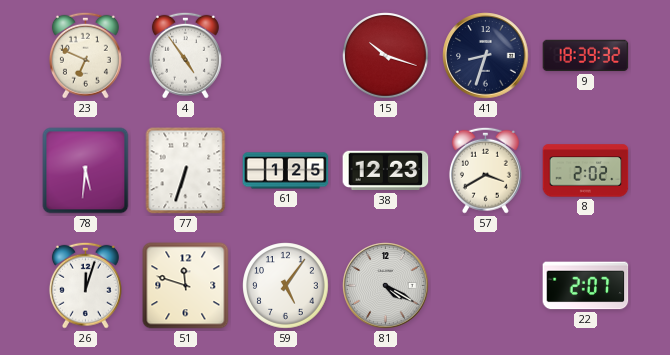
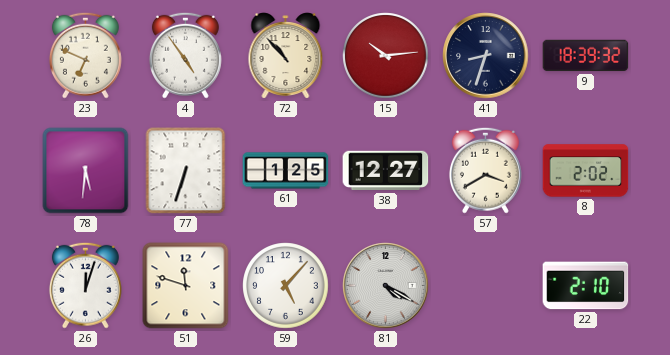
72: none -> 10:53
15: 10:18 -> 10:14
38: 12:23 -> 12:27
59: 5:06 -> 5:07
22: 2:07 -> 2:10
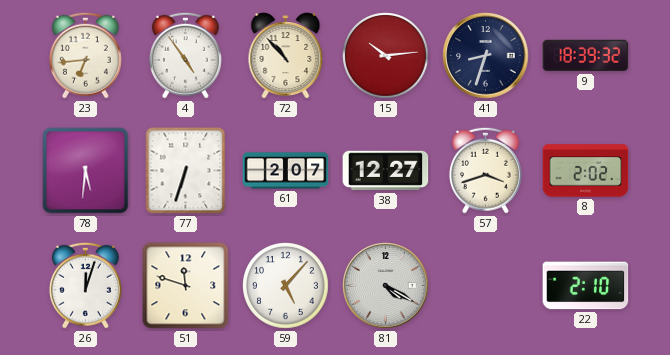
23: 6:49 -> 6:44
61: 1:25 -> 2:07
57: 3:40 -> 3:42
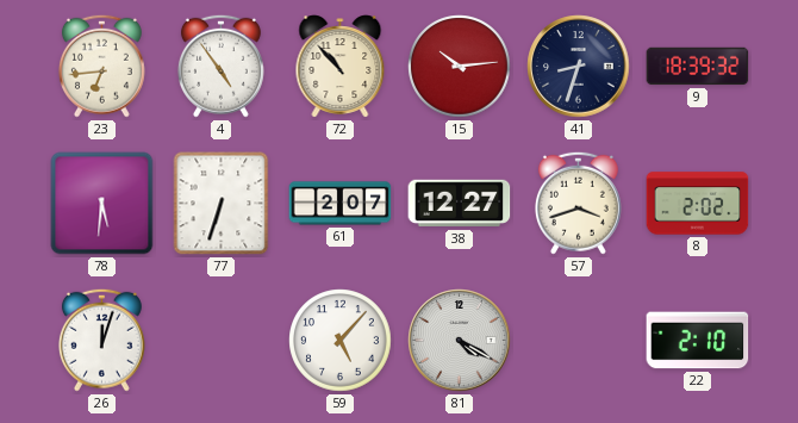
51: 11:48 -> none
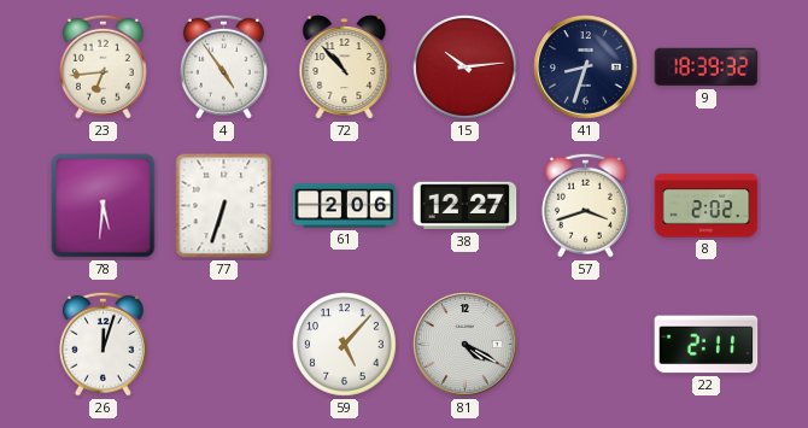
61: 2:07 -> 2:06
22: 2:10 -> 2:11
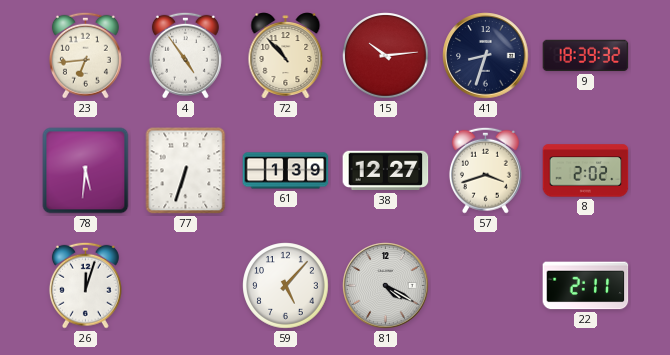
61: 2:06 -> 1:39
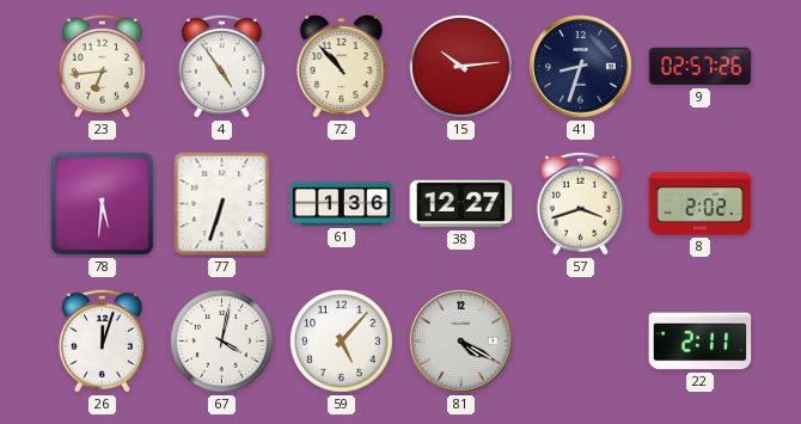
9: 18:39 -> 02:57
61: 1:39 -> 1:36
67: none -> 4:02
